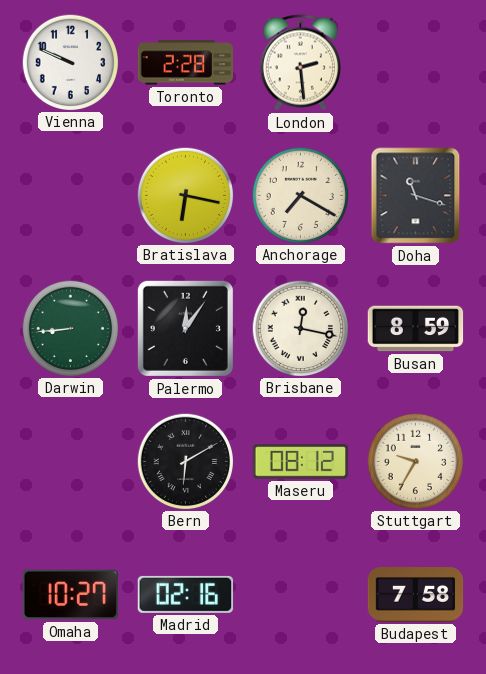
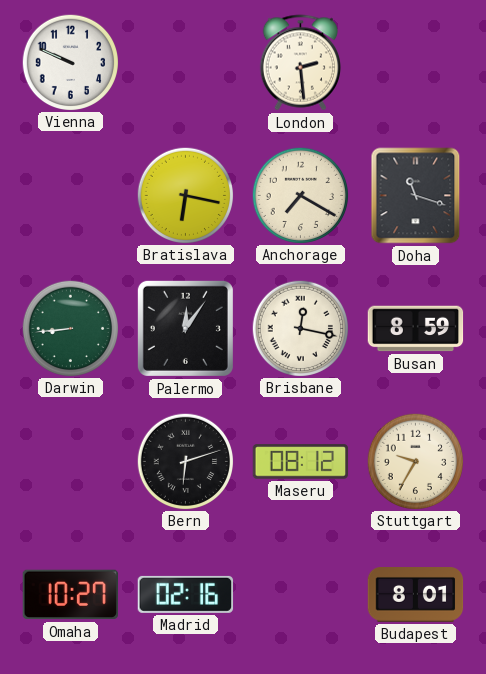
Toronto: 2:28 -> none
Bern: 6:10 -> 6:12
Budapest: 7:58 -> 8:01
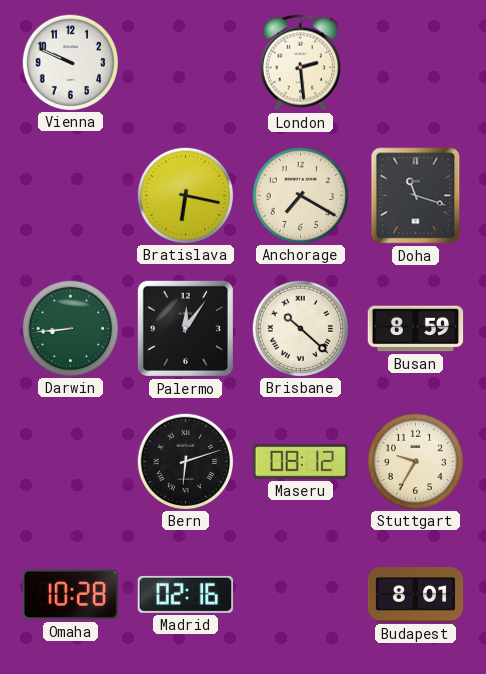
Brisbane: 12:17 -> 10:22
Omaha: 10:27 -> 10:28
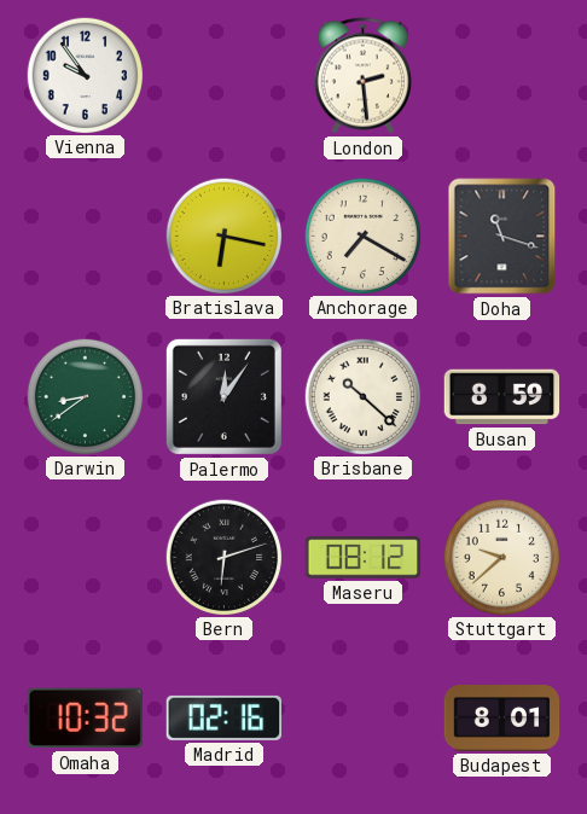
Vienna: 9:49 -> 9:54
Darwin: 8:44 -> 8:39
Stuttgart: 9:35 -> 9:38
Omaha: 10:28 -> 10:32
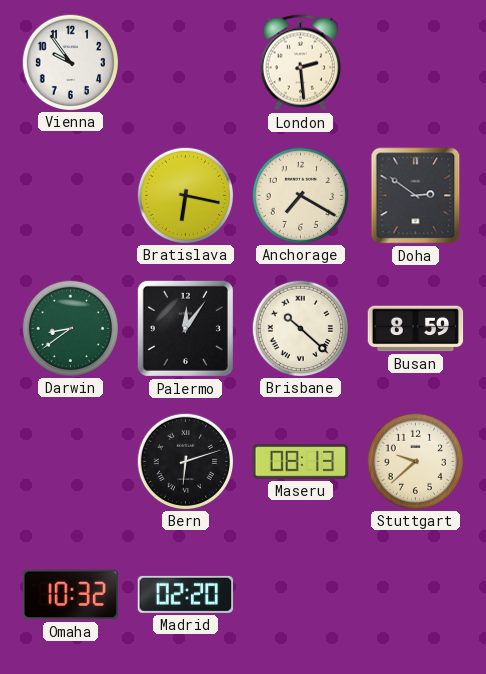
Doha: 11:18 -> 2:51
Maseru: 08:12 -> 08:13
Madrid: 02:16 -> 02:20
Budapest: 8:01 -> none
